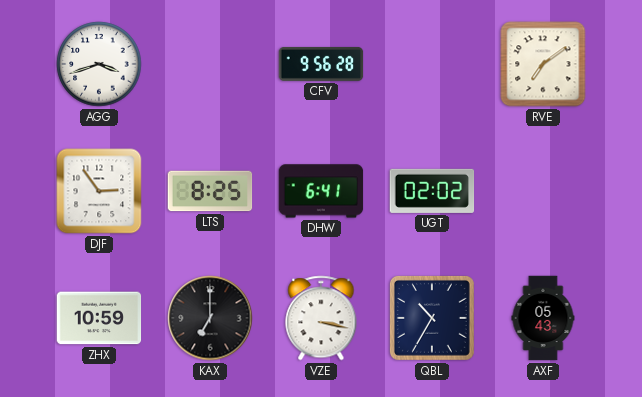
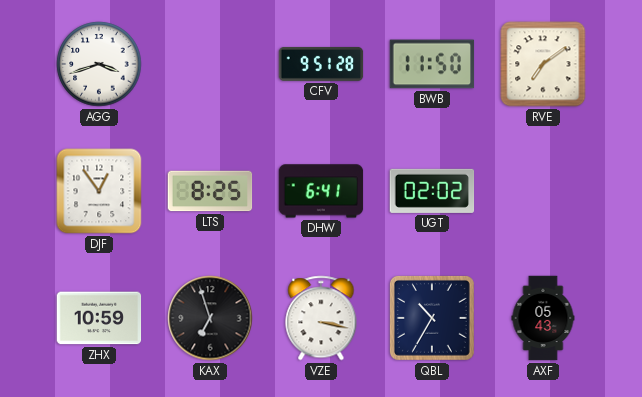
CFV: 9:56 -> 9:51
BWB: none -> 11:50
DJF: 2:54 -> 12:54
KAX: 7:00 -> 6:57
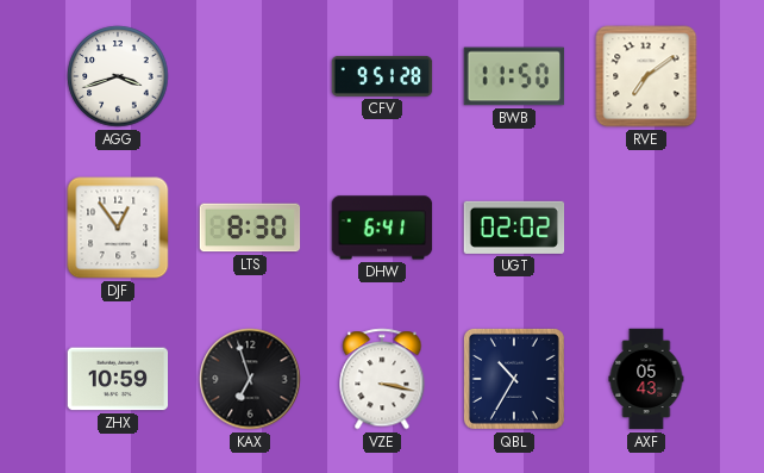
LTS: 8:25 -> 8:30
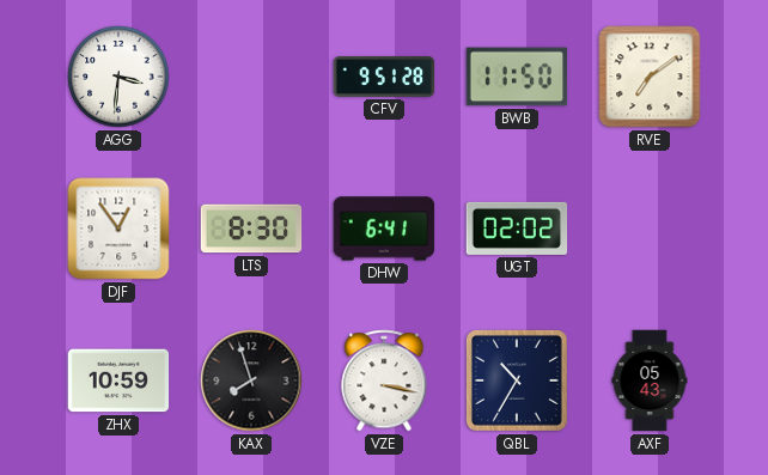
AGG: 3:42 -> 3:31
KAX: 6:57 -> 7:57
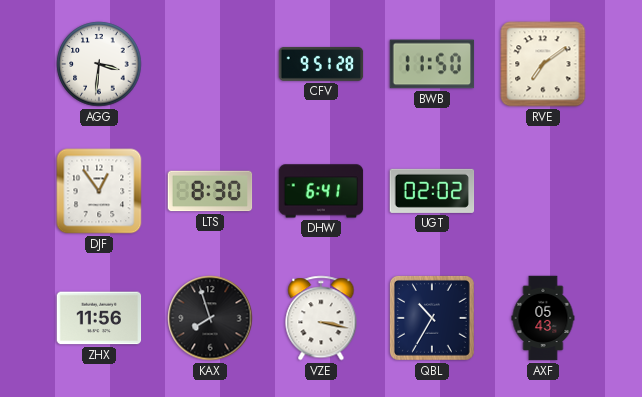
ZHX: 10:59 -> 11:56
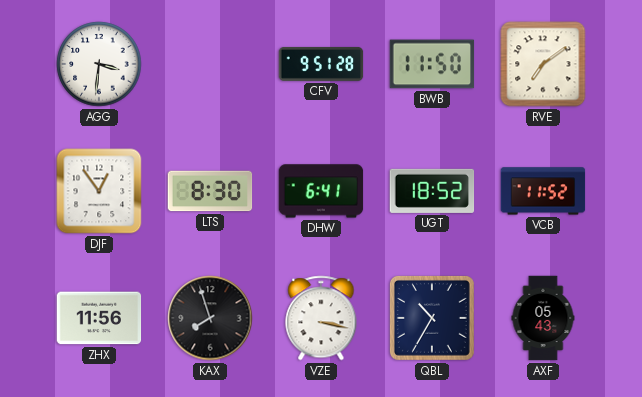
UGT: 02:02 -> 18:52
VCB: none -> 11:52
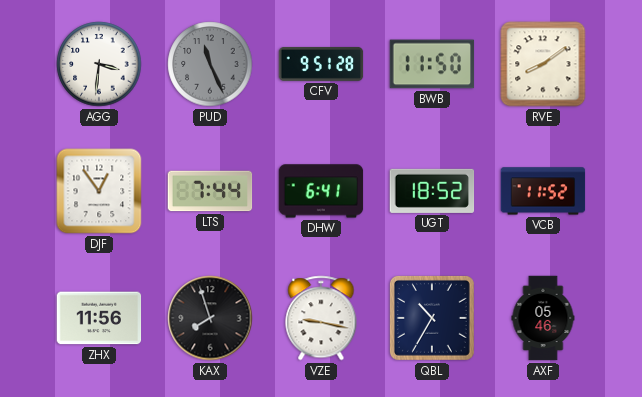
PUD: none -> 11:26
RVE: 7:09 -> 8:09
LTS: 8:30 -> 7:44
VZE: 3:17 -> 9:17
AXF: 05:43 -> 05:46
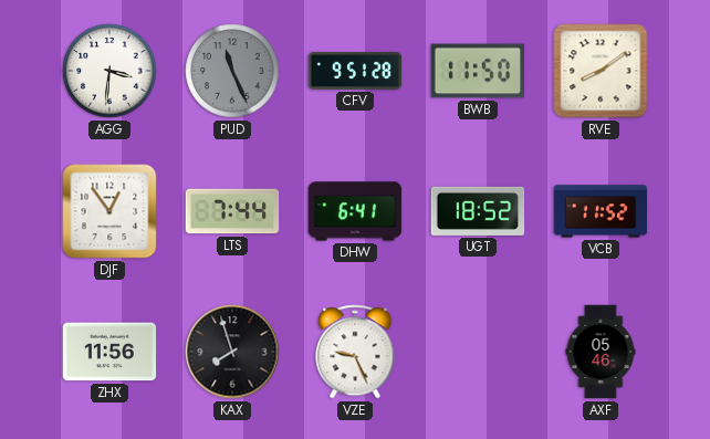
VZE: 9:17 -> 9:26
QBL: 10:35 -> none
